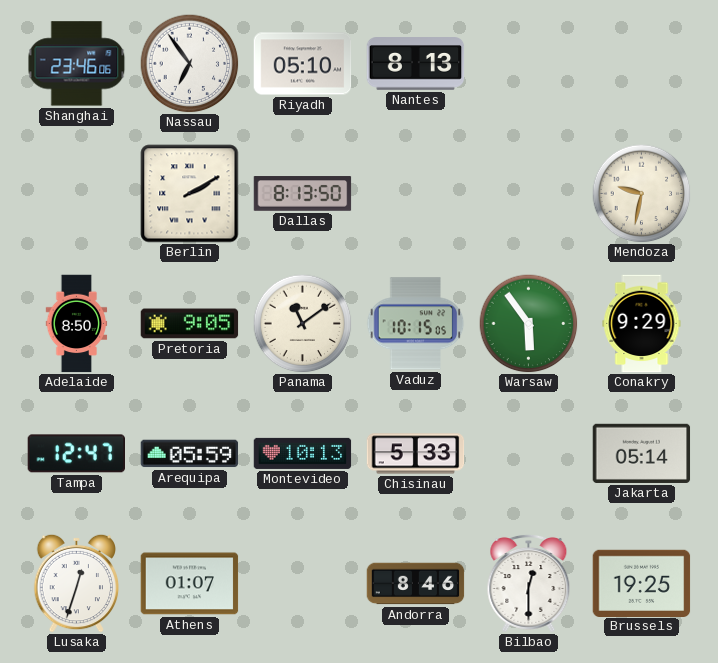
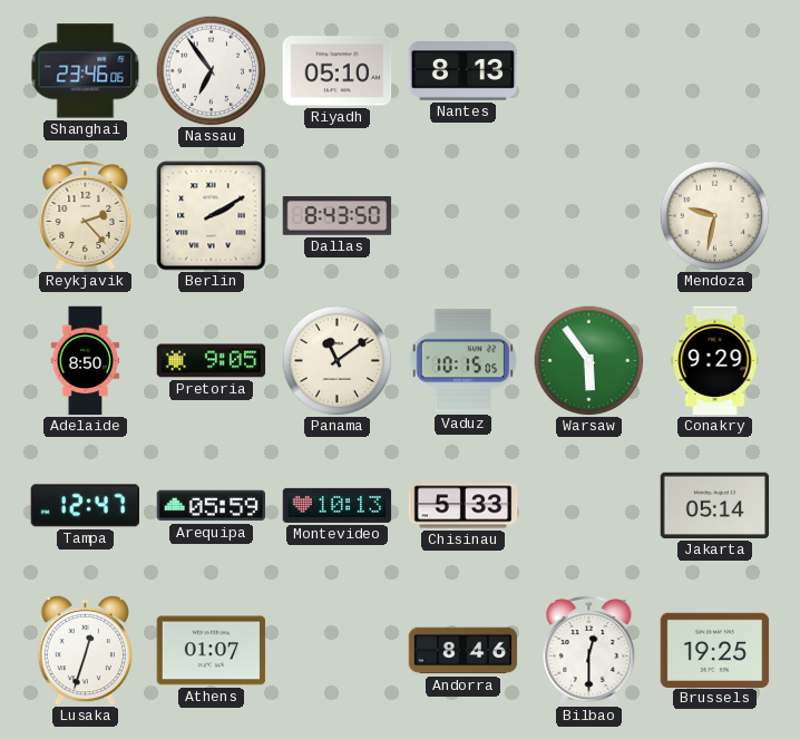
Reykjavik: none -> 2:23
Dallas: 8:13 -> 8:43
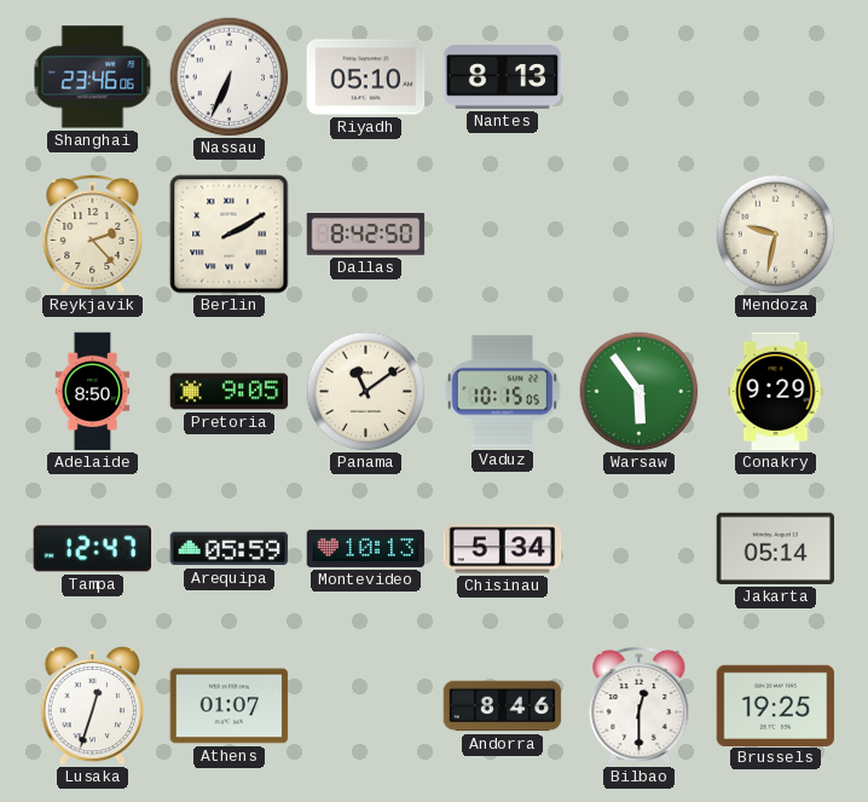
Nassau: 6:54 -> 6:34
Dallas: 8:43 -> 8:42
Chisinau: 5:33 -> 5:34
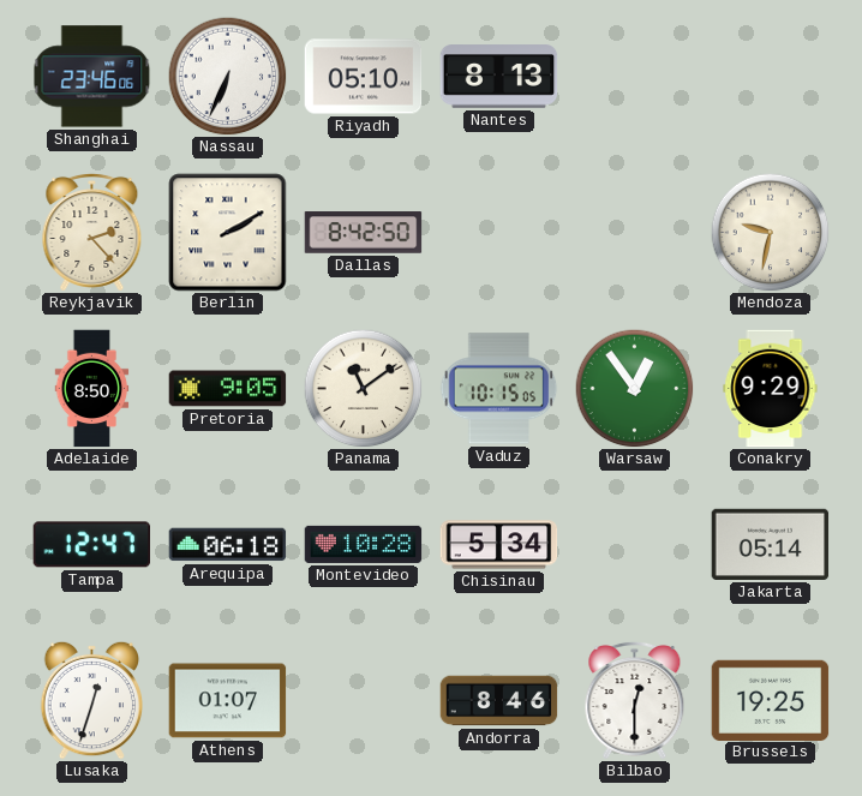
Warsaw: 5:54 -> 12:54
Arequipa: 05:59 -> 06:18
Montevideo: 10:13 -> 10:28
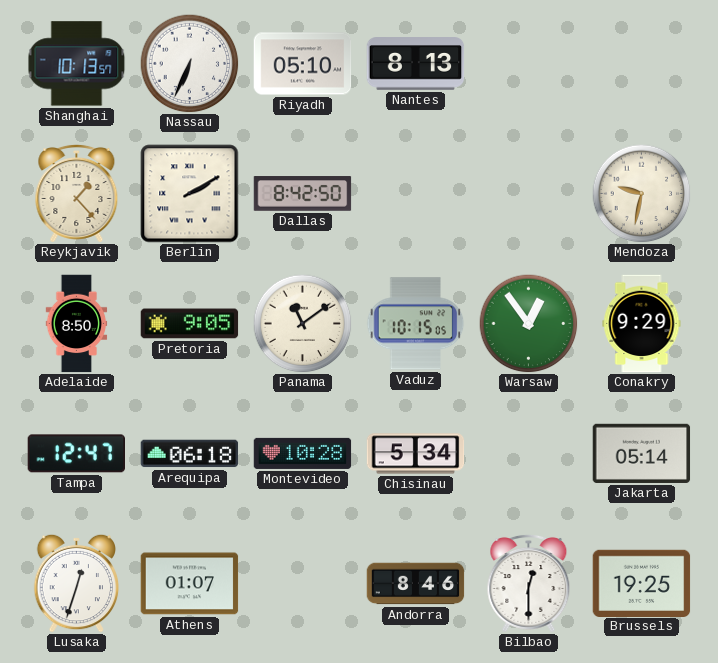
Shanghai: 23:46 -> 10:13
Reykjavik: 2:23 -> 1:23
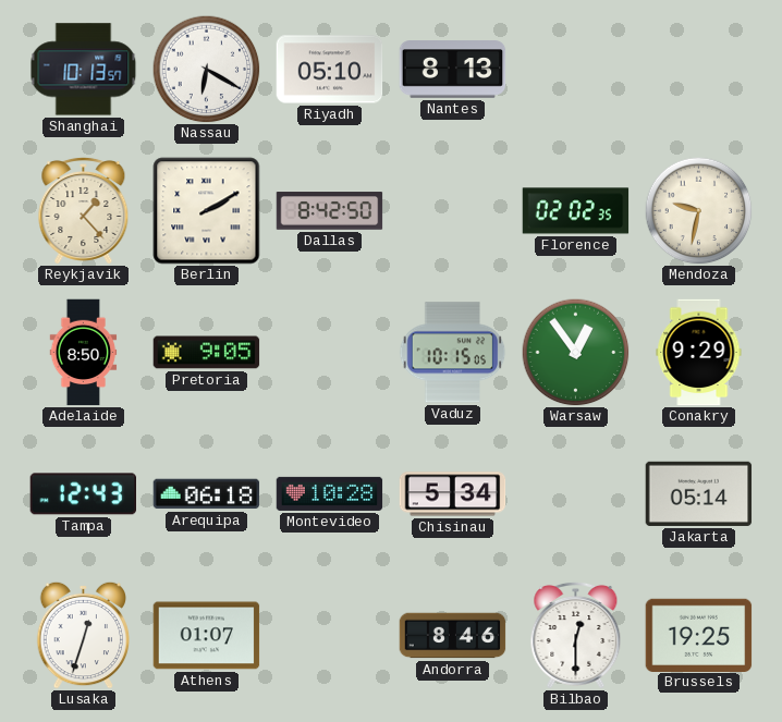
Nassau: 6:34 -> 6:20
Florence: none -> 02:02
Panama: 11:09 -> none
Tampa: 12:47 -> 12:43
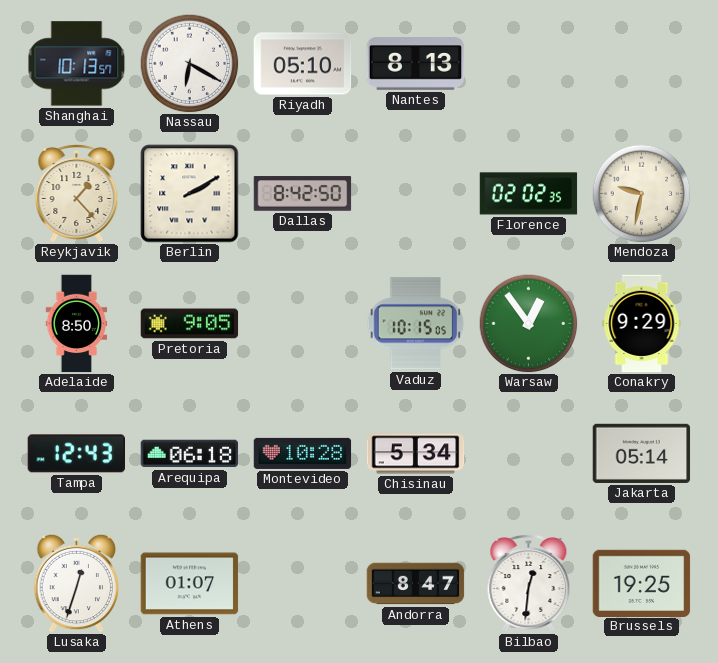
Andorra: 8:46 -> 8:47
Bilbao: 12:30 -> 12:31
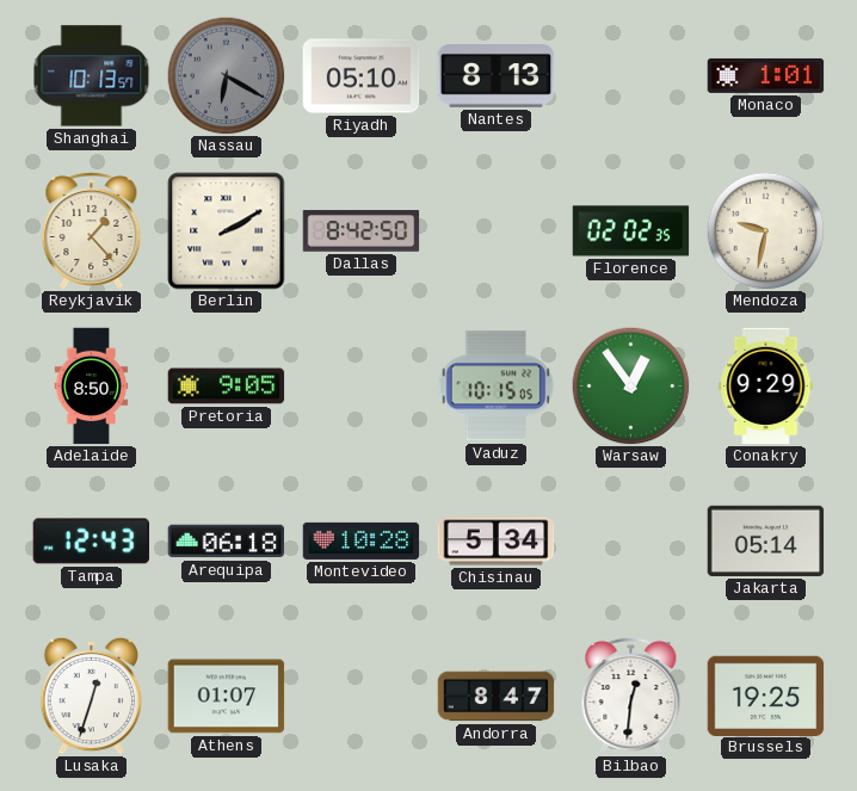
Nassau dial: white -> grey
Monaco: none -> 1:01
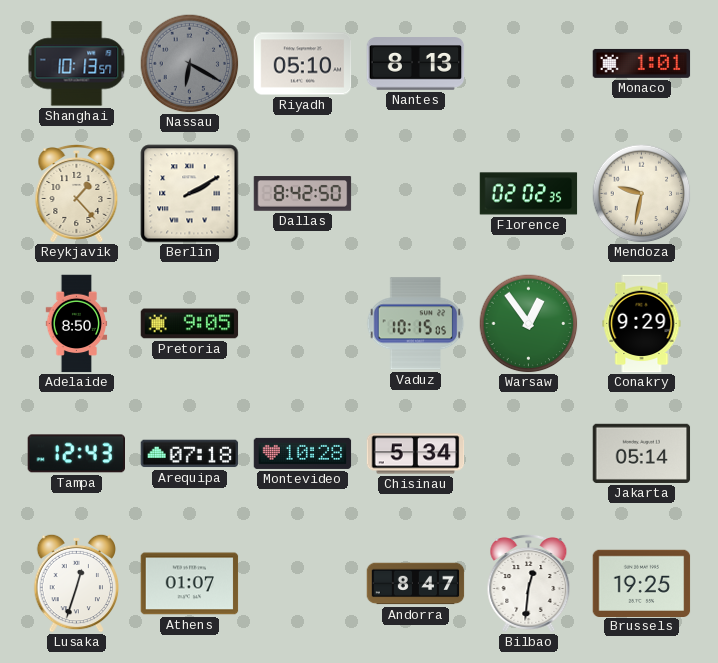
Arequipa: 06:18 -> 07:18
